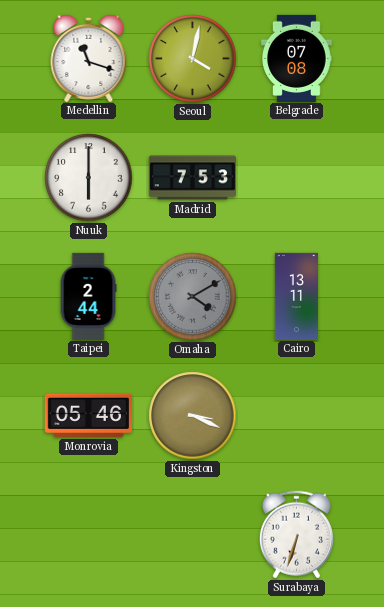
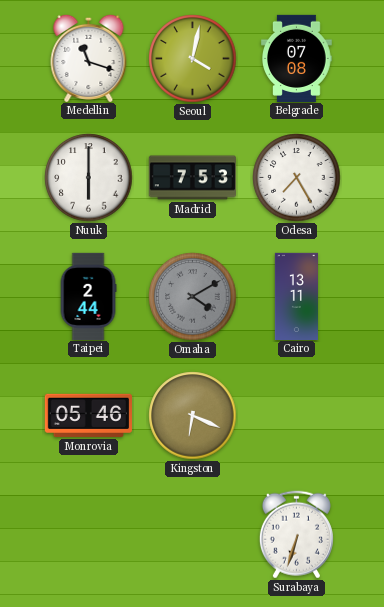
Odesa: none -> 7:25
Kingston: 3:19 -> 6:19
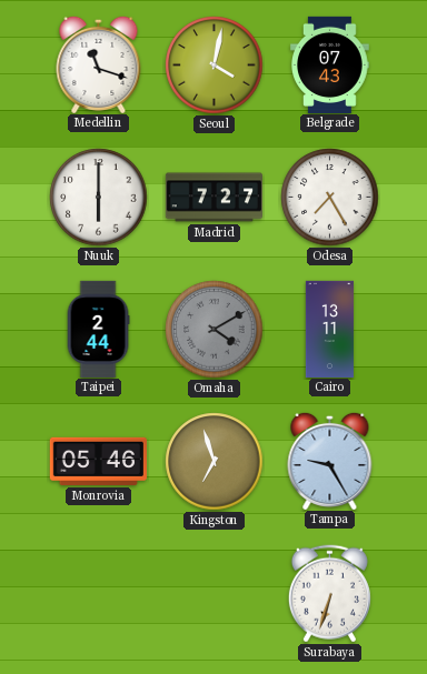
Belgrade: 07:08 -> 07:43
Madrid: 7:53 -> 7:27
Kingston: 6:19 -> 6:57
Tampa: none -> 9:25
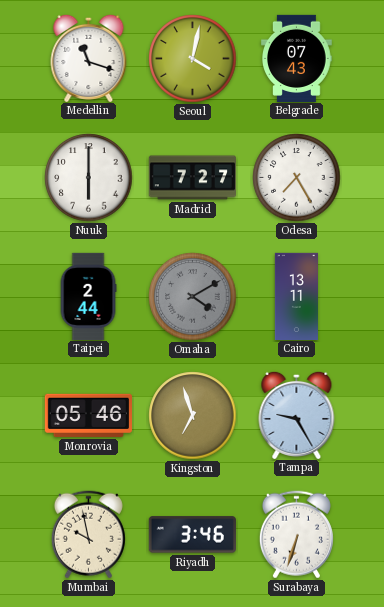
Mumbai: none -> 9:58
Riyadh: none -> 3:46
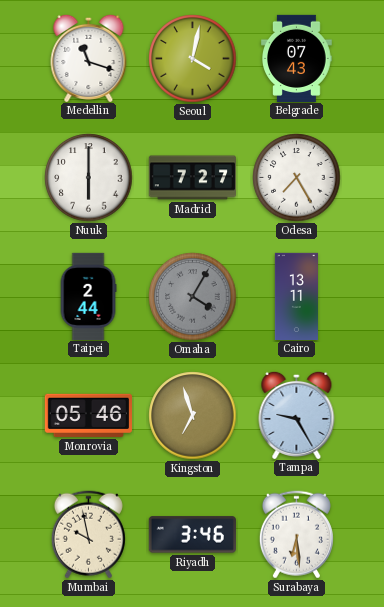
Omaha: 4:10 -> 4:05
Surabaya: 6:33 -> 6:29
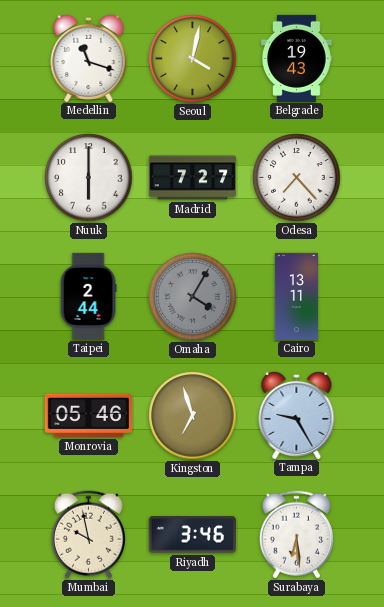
Belgrade: 07:43 -> 19:43
Odesa: 7:25 -> 7:23
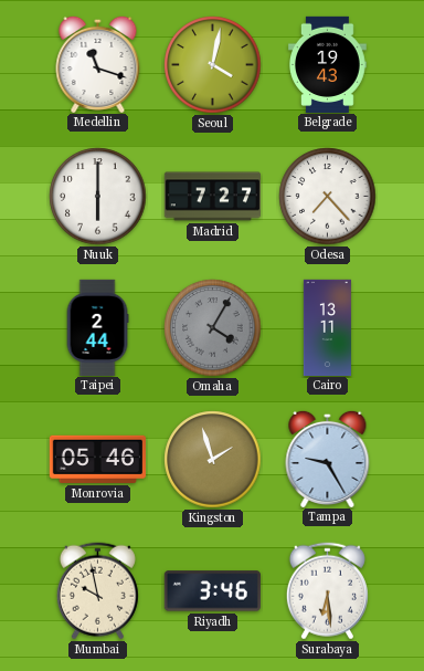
Kingston: 6:57 -> 1:57
